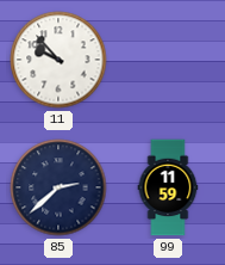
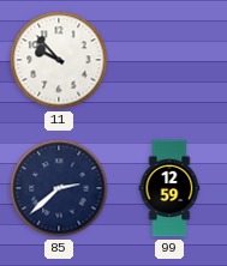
99: 11:59 -> 12:59
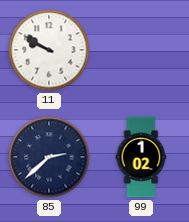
11: 9:53 -> 9:50
99: 12:59 -> 1:02
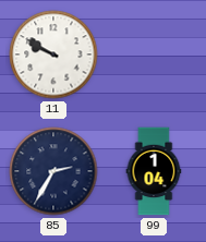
85: 2:38 -> 2:35
99: 1:02 -> 1:04
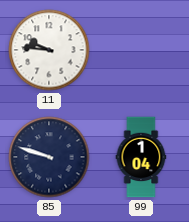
11: 9:50 -> 9:46
85: 2:35 -> 9:48
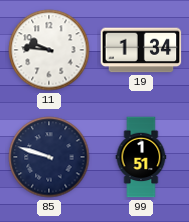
19: none -> 1:34
99: 1:04 -> 1:51
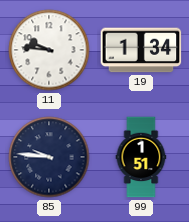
85: 9:48 -> 9:46
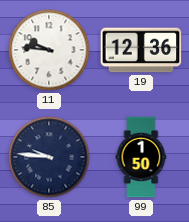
19: 1:34 -> 12:36
99: 1:51 -> 1:50
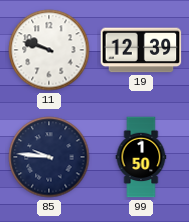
11: 9:46 -> 9:48
19: 12:36 -> 12:39
